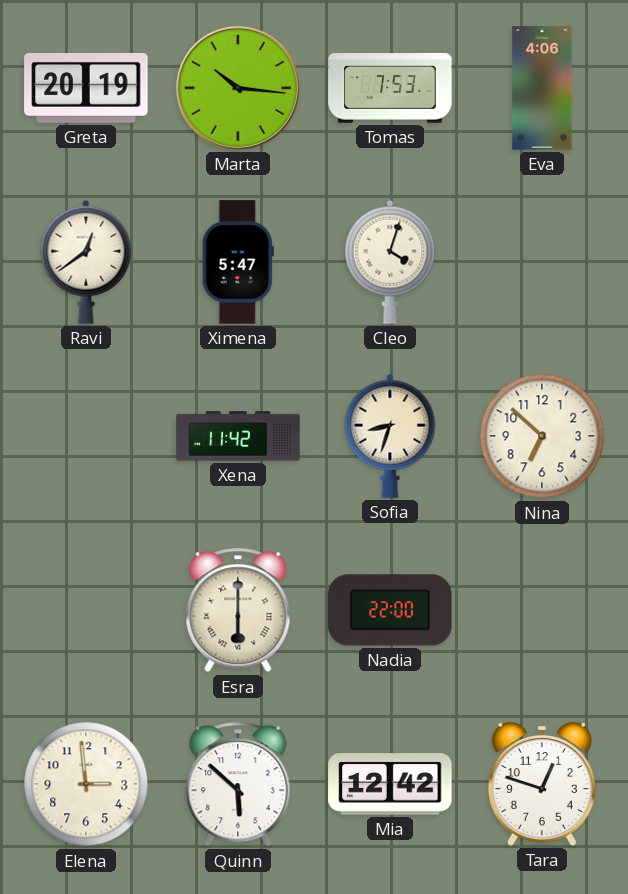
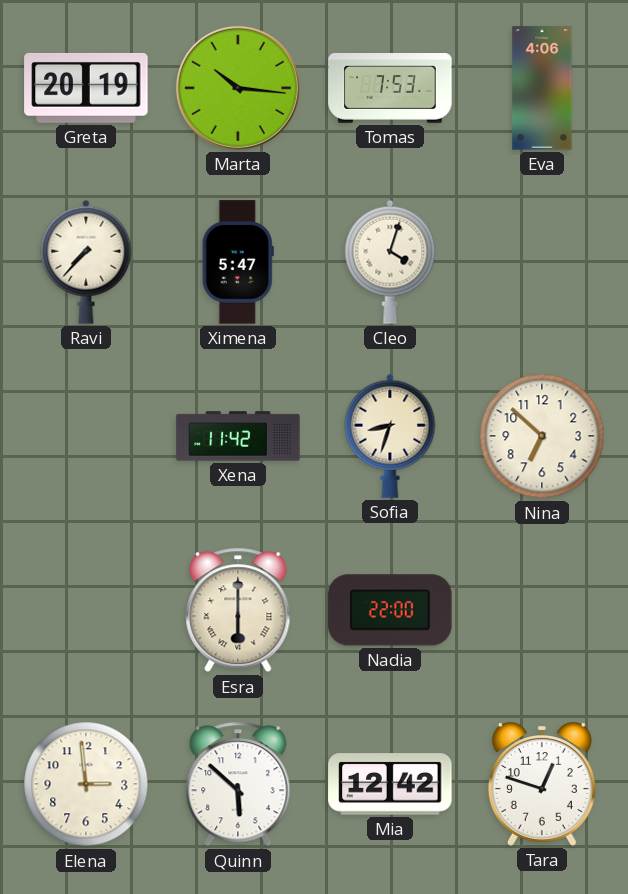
Ravi: 12:39 -> 7:37
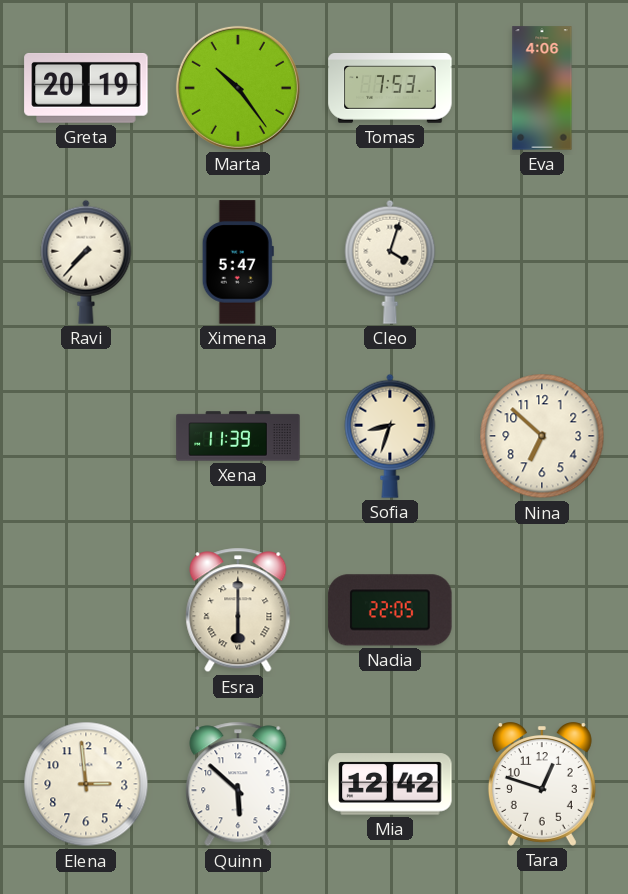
Marta: 10:16 -> 10:24
Xena: 11:42 -> 11:39
Nadia: 22:00 -> 22:05
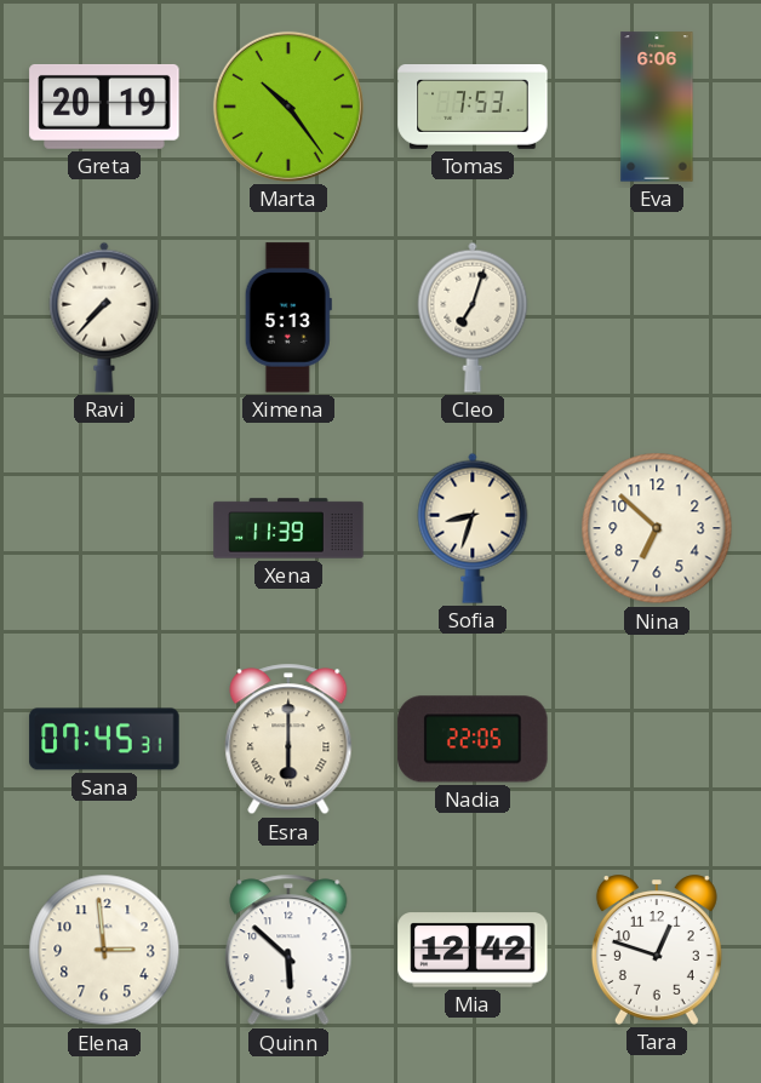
Eva: 4:06 -> 6:06
Ximena: 5:47 -> 5:13
Cleo: 4:03 -> 7:03
Sana: none -> 07:45
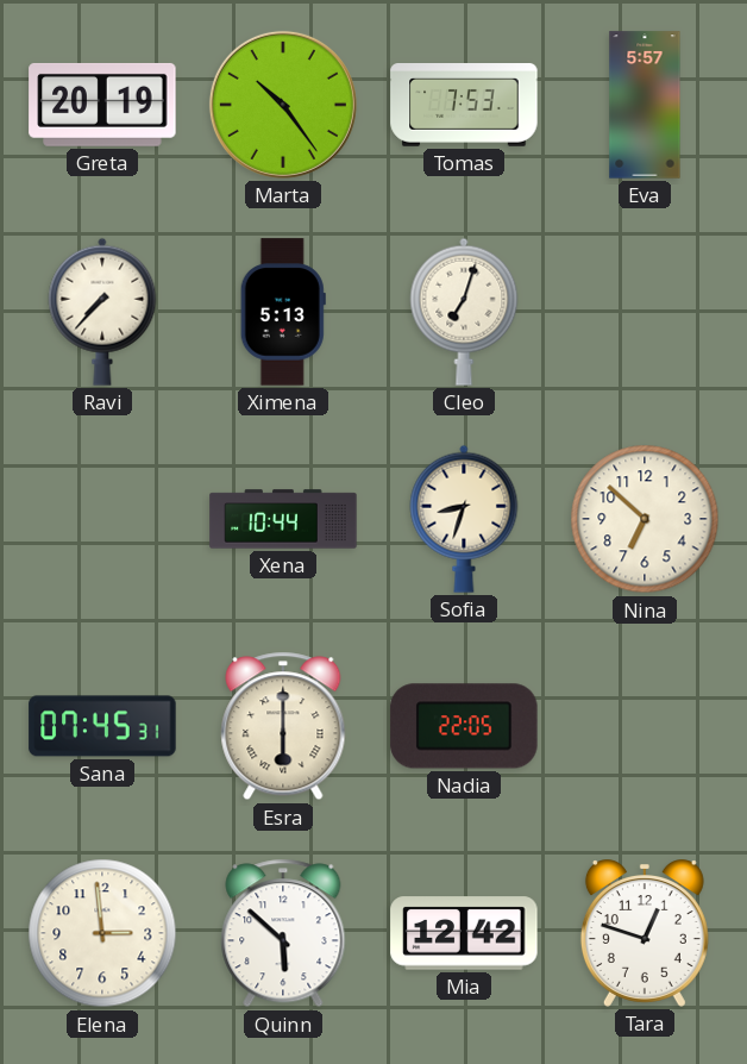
Eva: 6:06 -> 5:57
Xena: 11:39 -> 10:44
